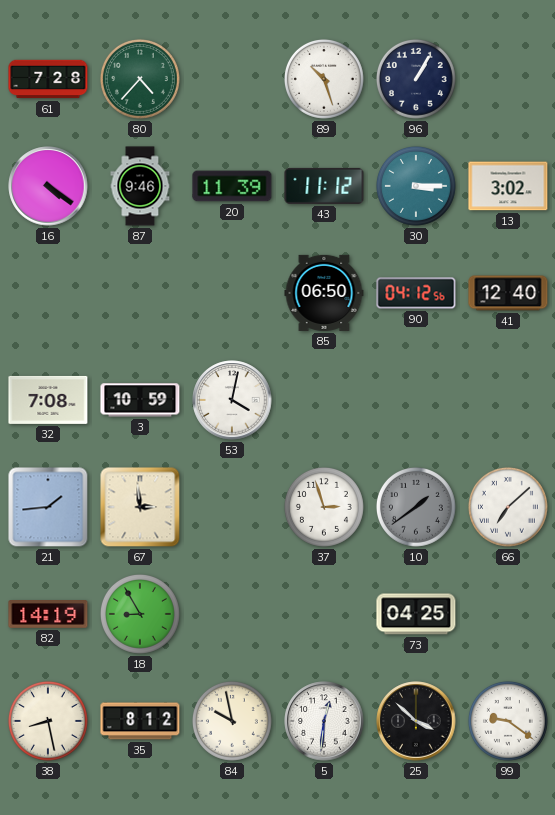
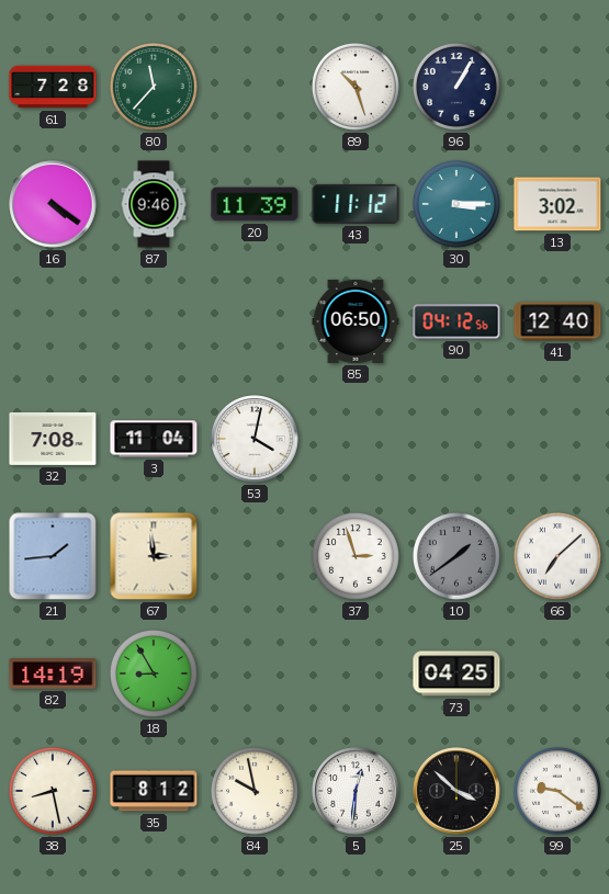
80: 4:37 -> 11:37
3: 10:59 -> 11:04
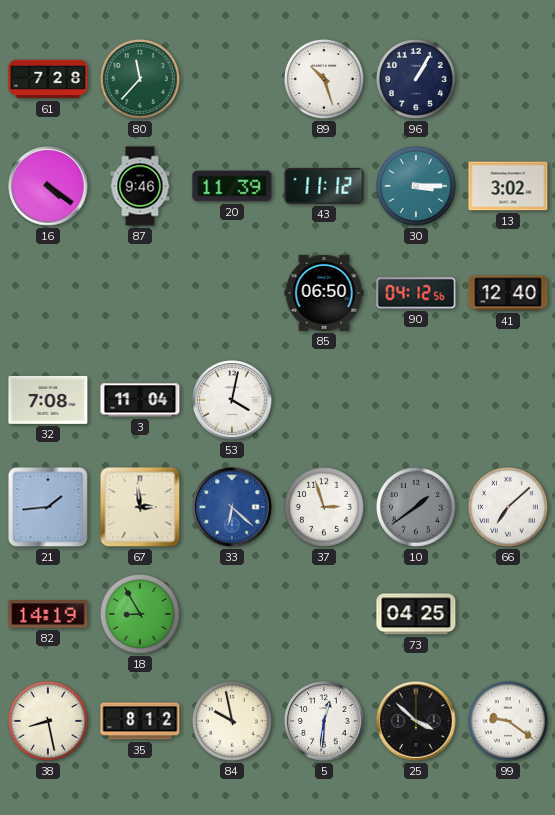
33: none -> 6:22
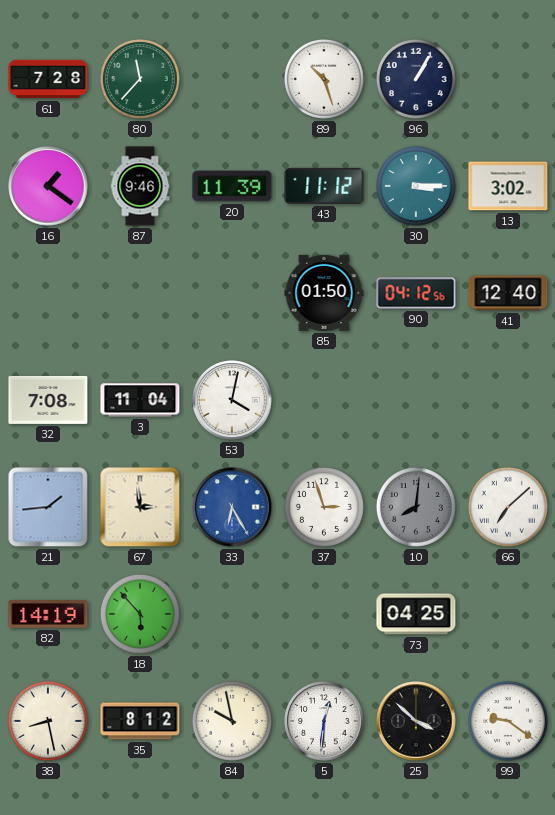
16: 4:21 -> 1:21
85: 06:50 -> 01:50
33: 6:22 -> 6:25
10: 1:39 -> 8:01
18: 8:55 -> 5:53
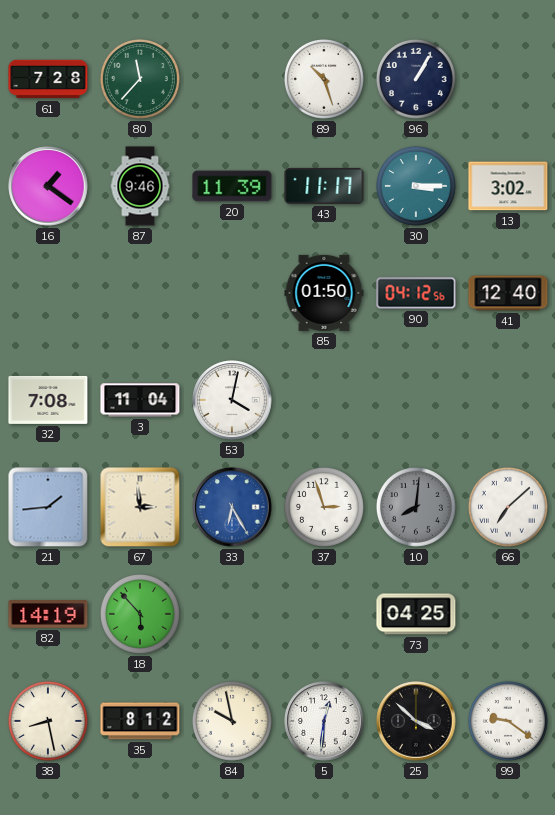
43: 11:12 -> 11:17
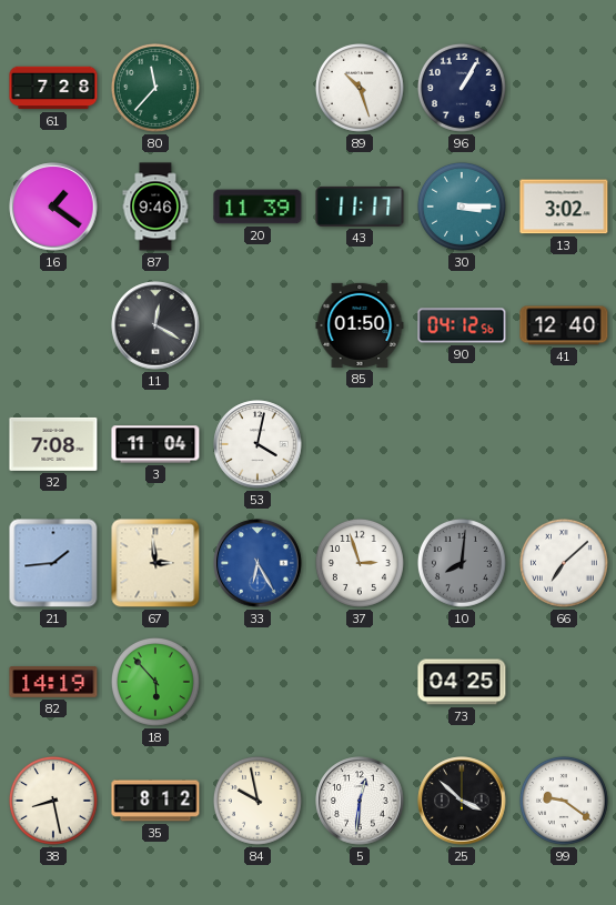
11: none -> 12:20
